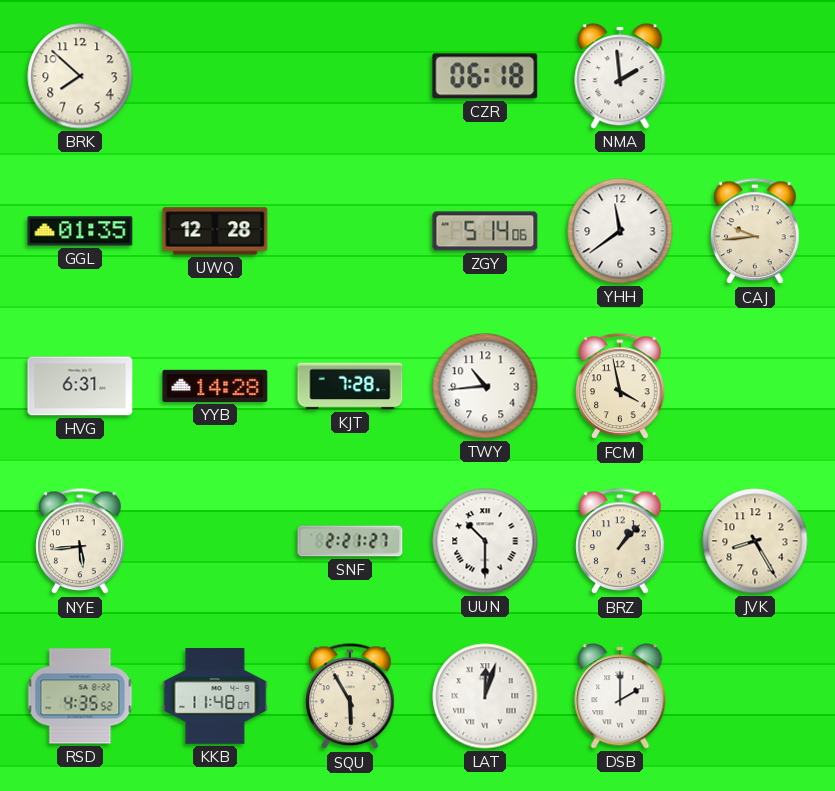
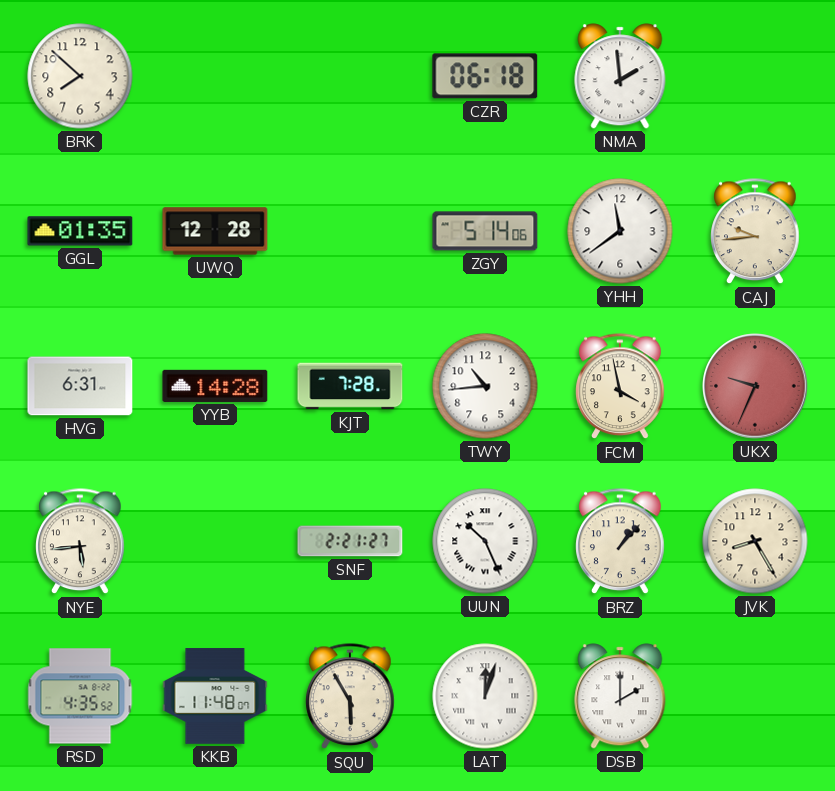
UKX: none -> 9:34
UUN: 10:30 -> 10:26
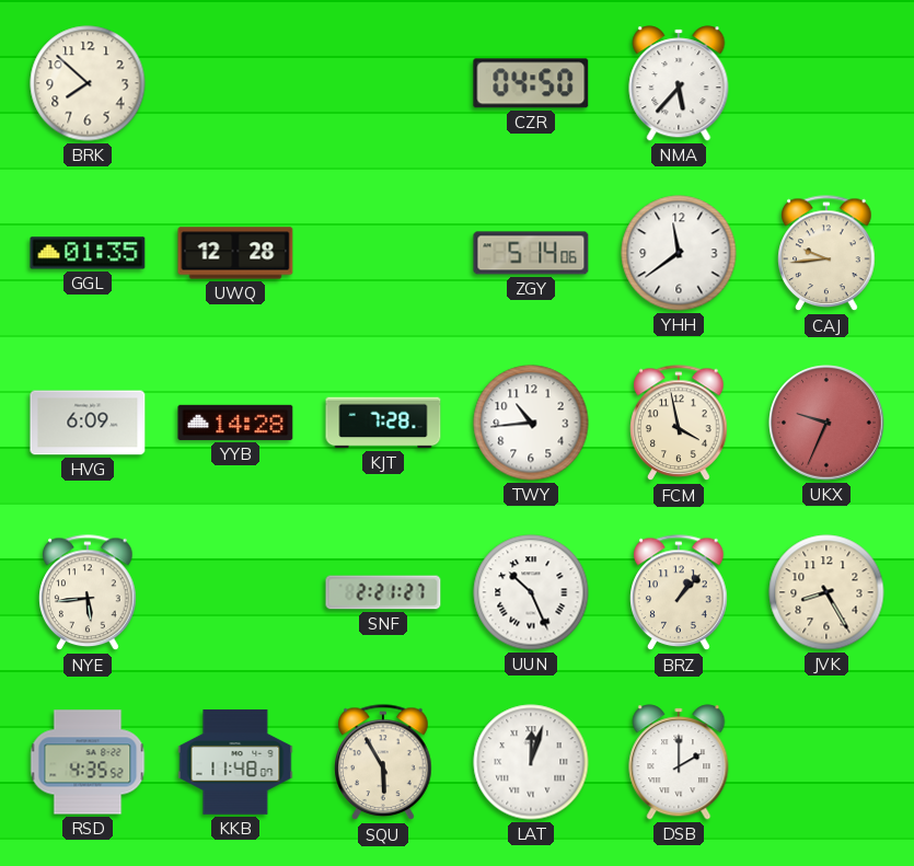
CZR: 06:18 -> 04:50
NMA: 1:59 -> 5:37
HVG: 6:31 -> 6:09
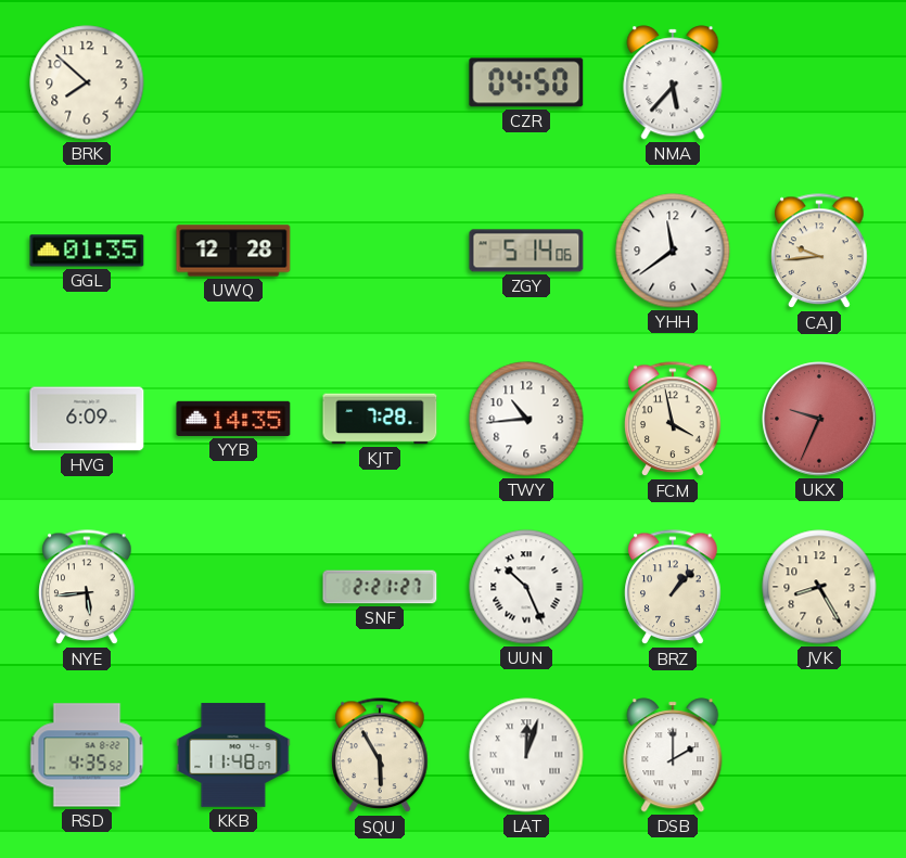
YYB: 14:28 -> 14:35
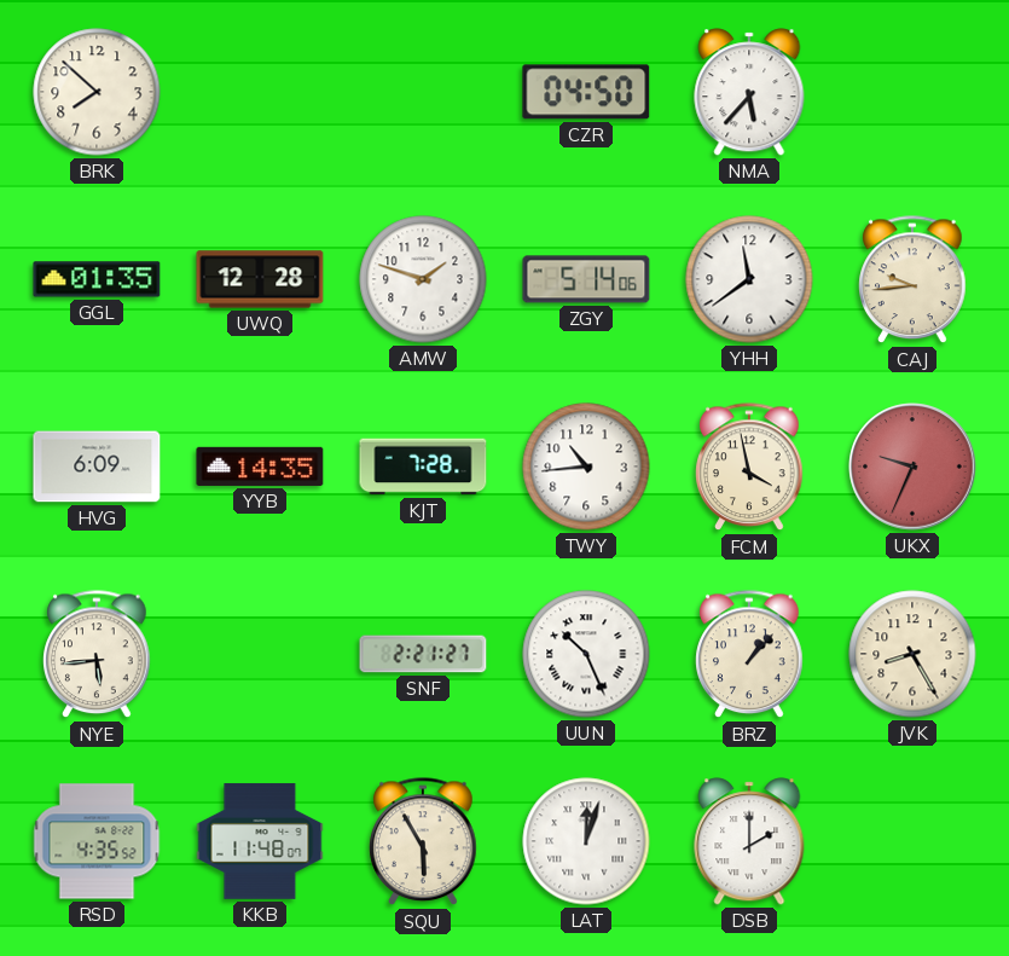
AMW: none -> 1:48
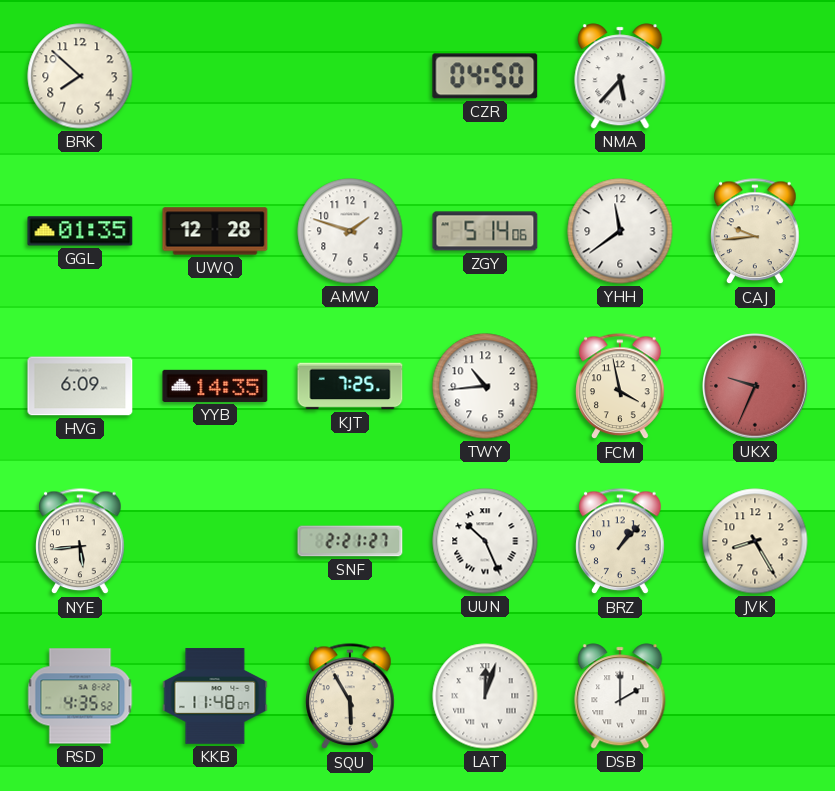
KJT: 7:28 -> 7:25
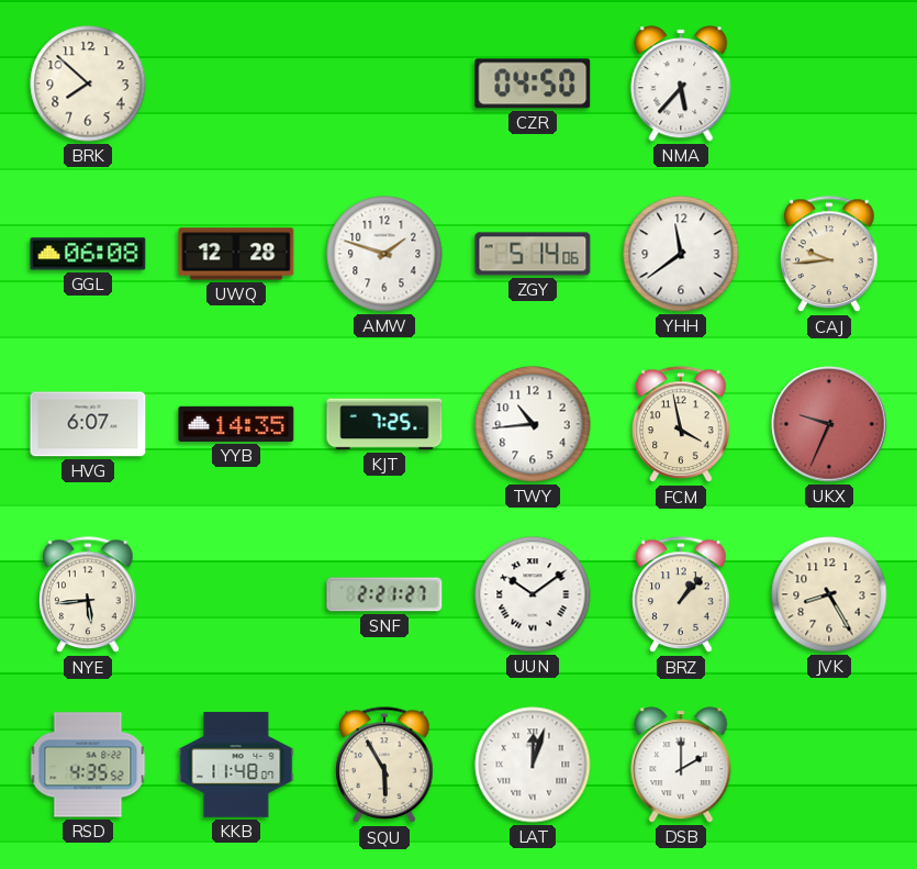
GGL: 01:35 -> 06:08
HVG: 6:09 -> 6:07
UUN: 10:26 -> 10:09
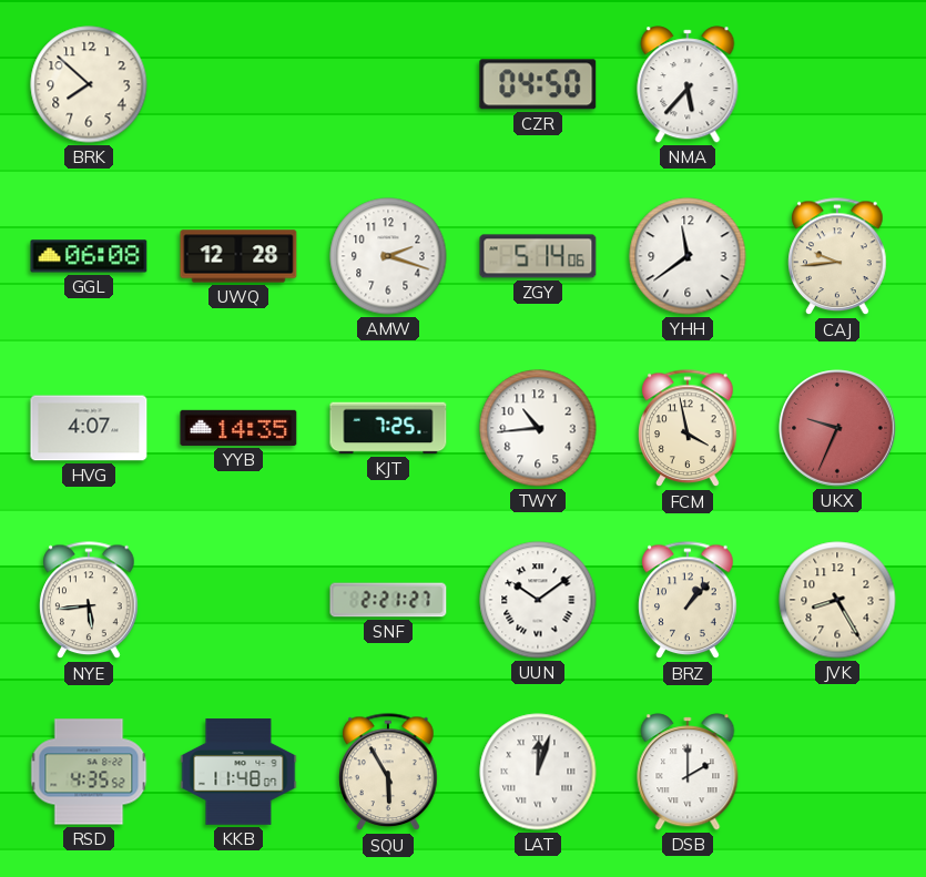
AMW: 1:48 -> 2:18
HVG: 6:07 -> 4:07
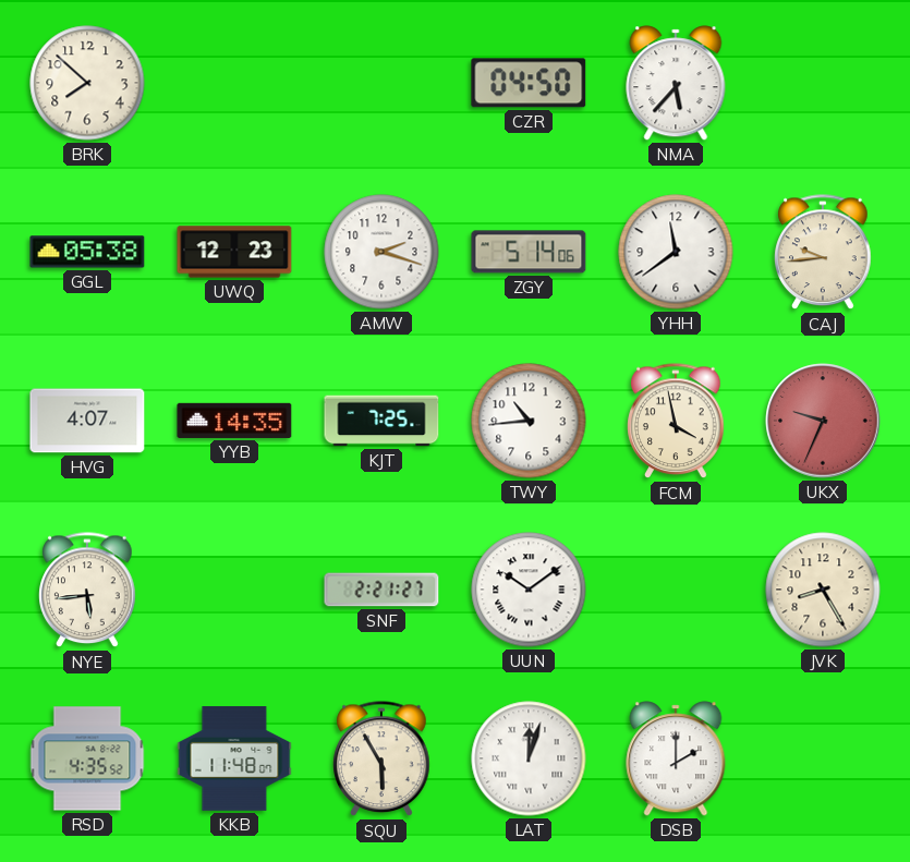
GGL: 06:08 -> 05:38
UWQ: 12:28 -> 12:23
BRZ: 1:07 -> none
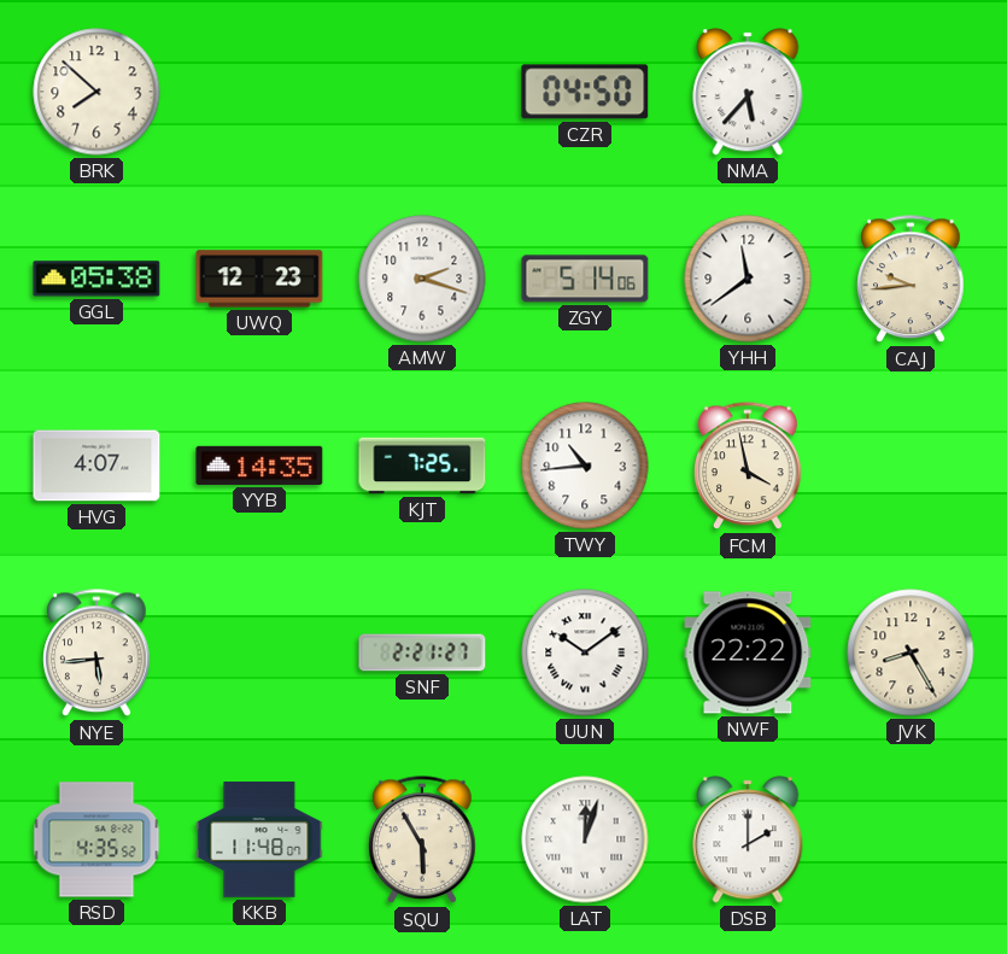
UKX: 9:34 -> none
NWF: none -> 22:22
